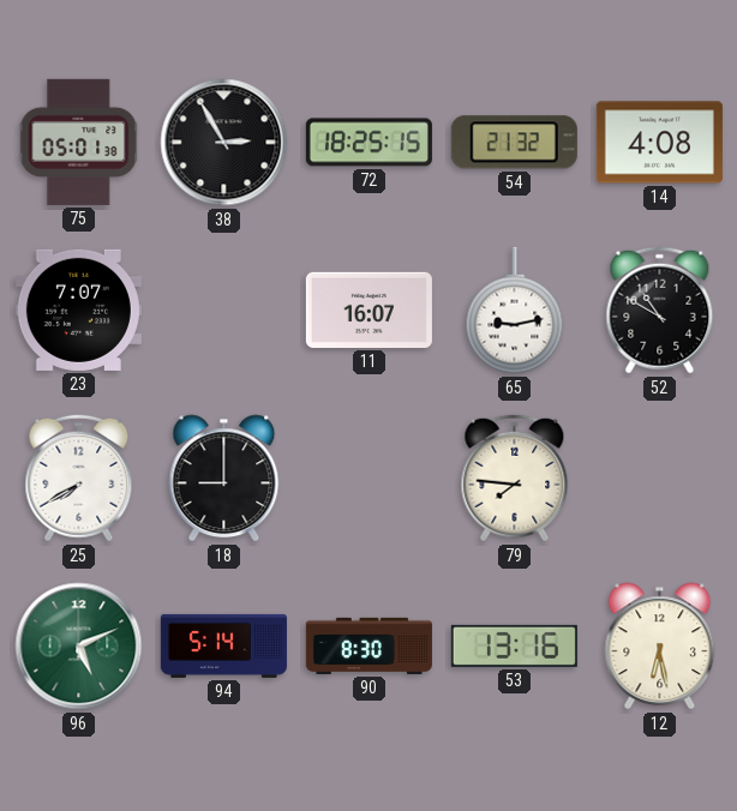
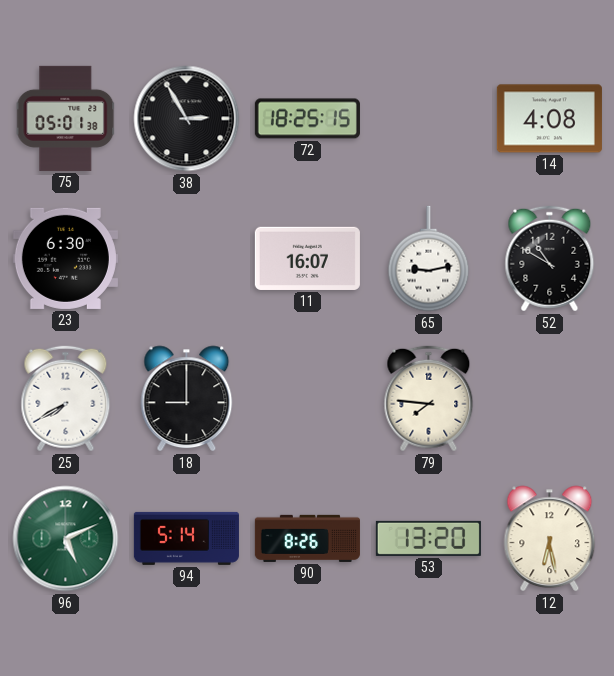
54: 21:32 -> none
23: 7:07 -> 6:30
90: 8:30 -> 8:26
53: 13:16 -> 13:20
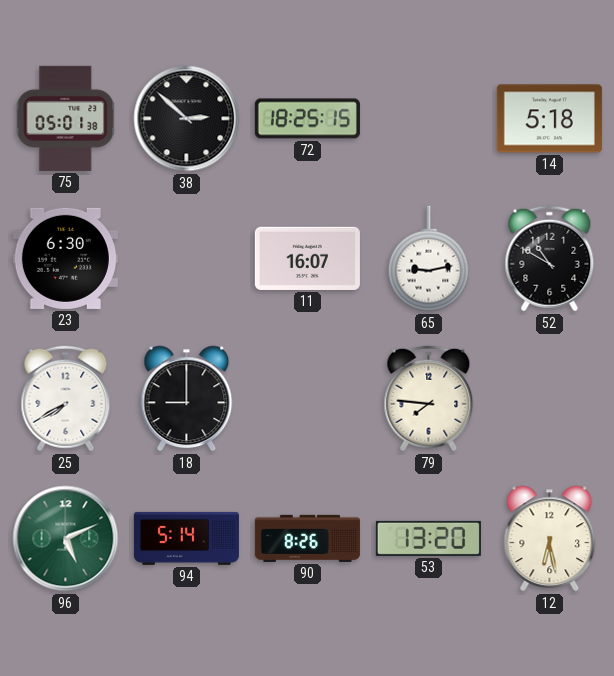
38: 2:55 -> 2:52
14: 4:08 -> 5:18
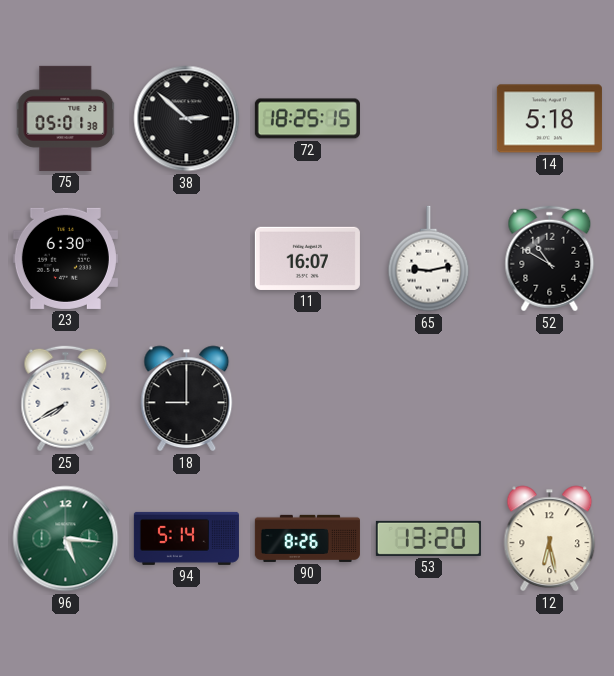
79: 7:46 -> none
96: 5:11 -> 5:16
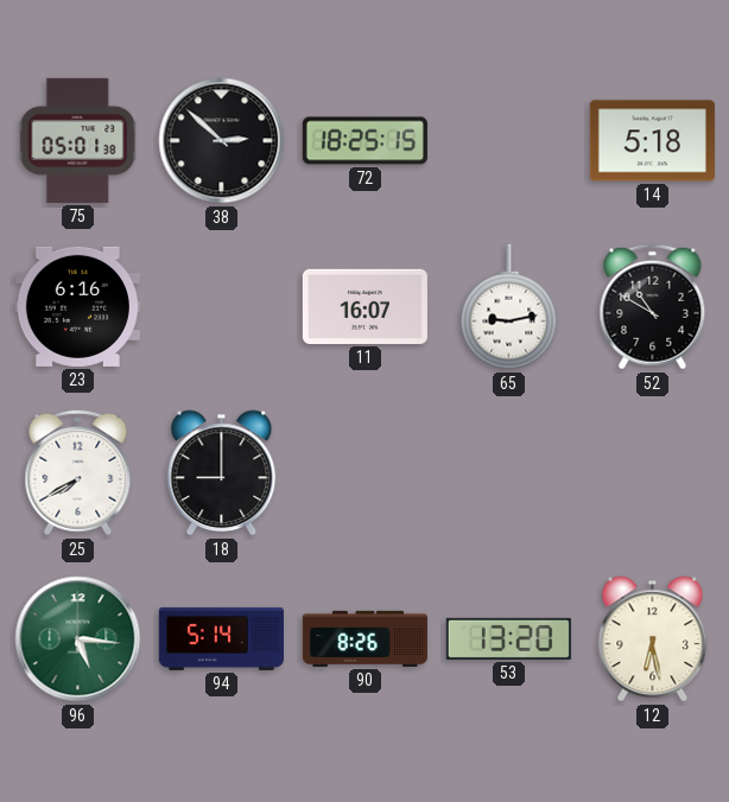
23: 6:30 -> 6:16
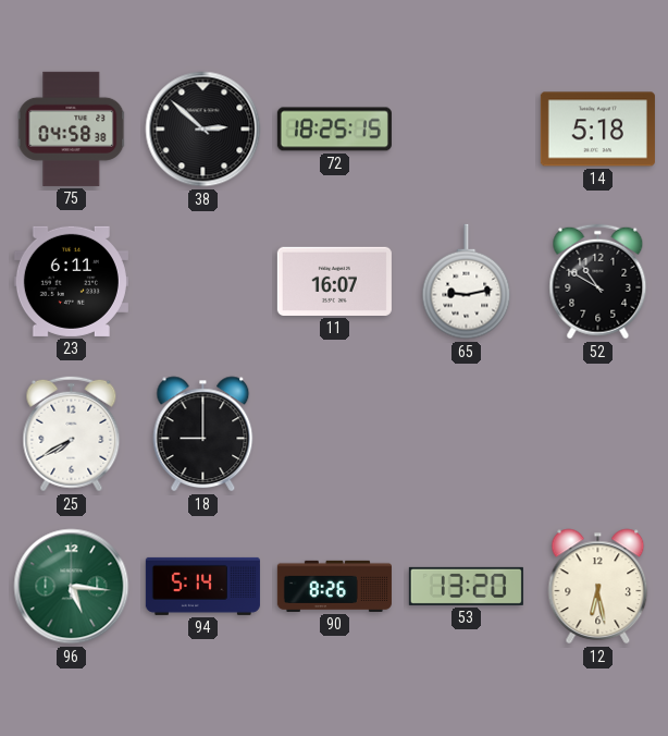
75: 05:01 -> 04:58
23: 6:16 -> 6:11
